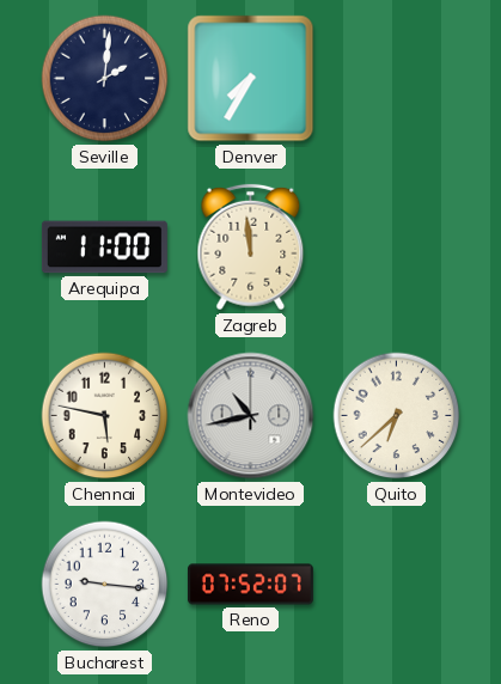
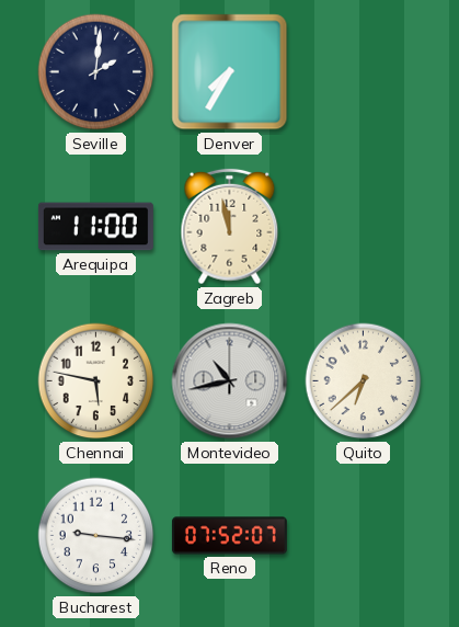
Zagreb: 11:59 -> 11:58
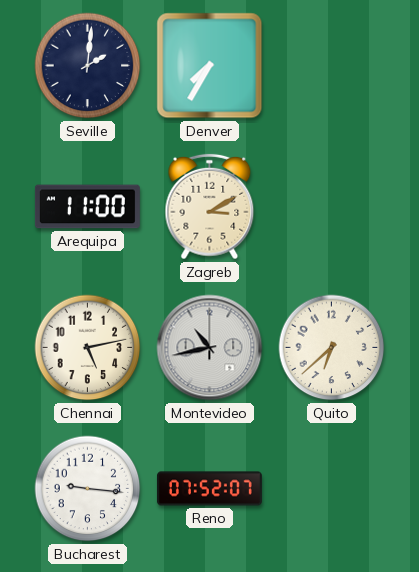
Zagreb: 11:58 -> 3:10
Chennai: 5:47 -> 5:13
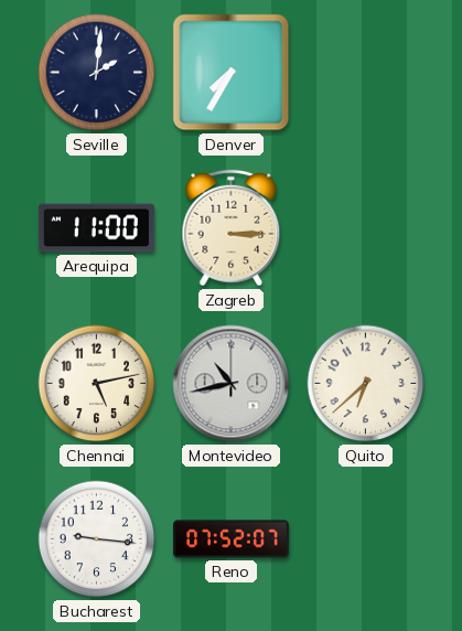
Zagreb: 3:10 -> 3:15
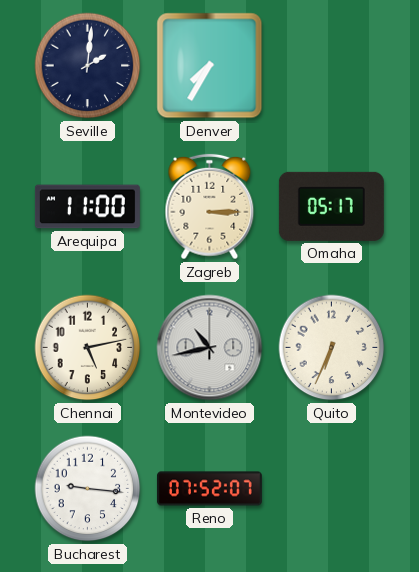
Omaha: none -> 05:17
Quito: 6:38 -> 6:34
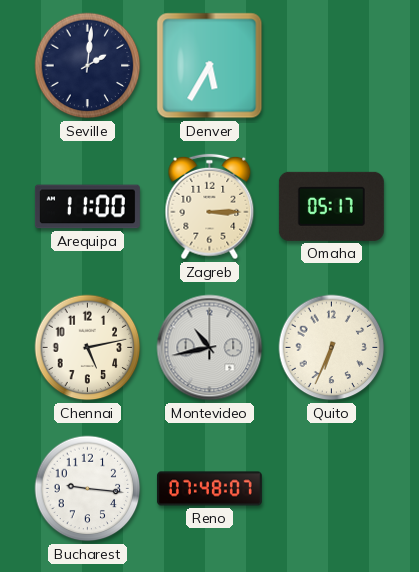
Denver: 7:35 -> 5:35
Reno: 07:52 -> 07:48
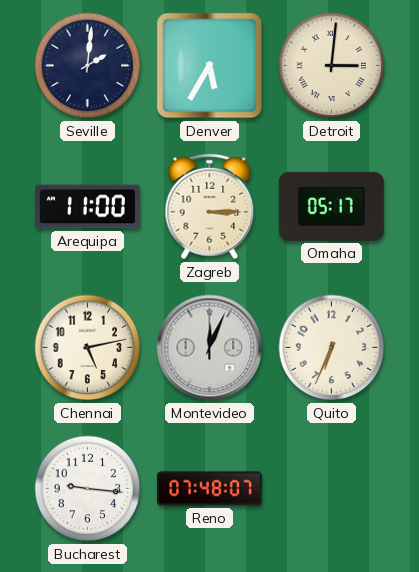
Detroit: none -> 3:01
Montevideo: 10:43 -> 12:04
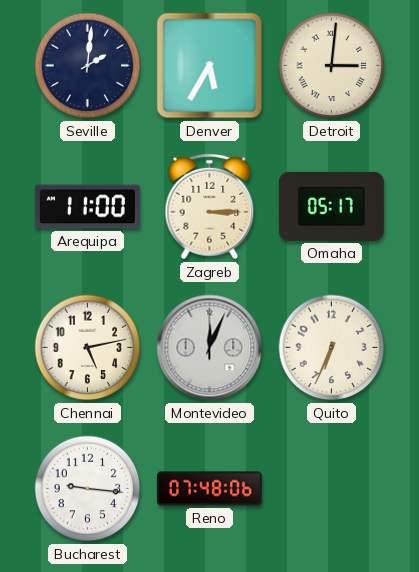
Reno: 07:48:07 -> 07:48:06
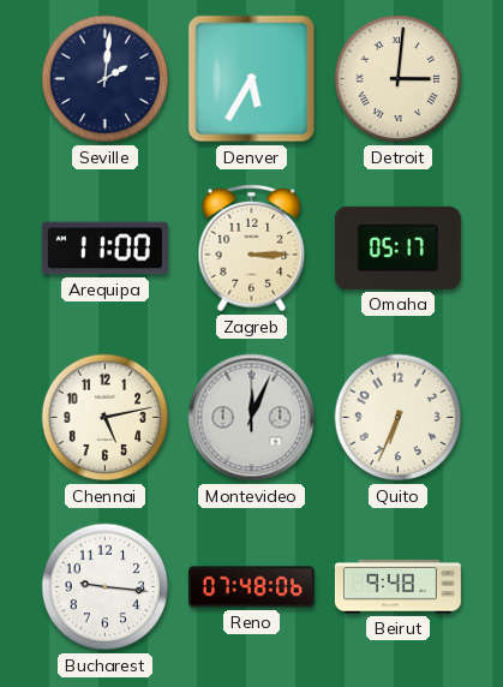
Beirut: none -> 9:48
